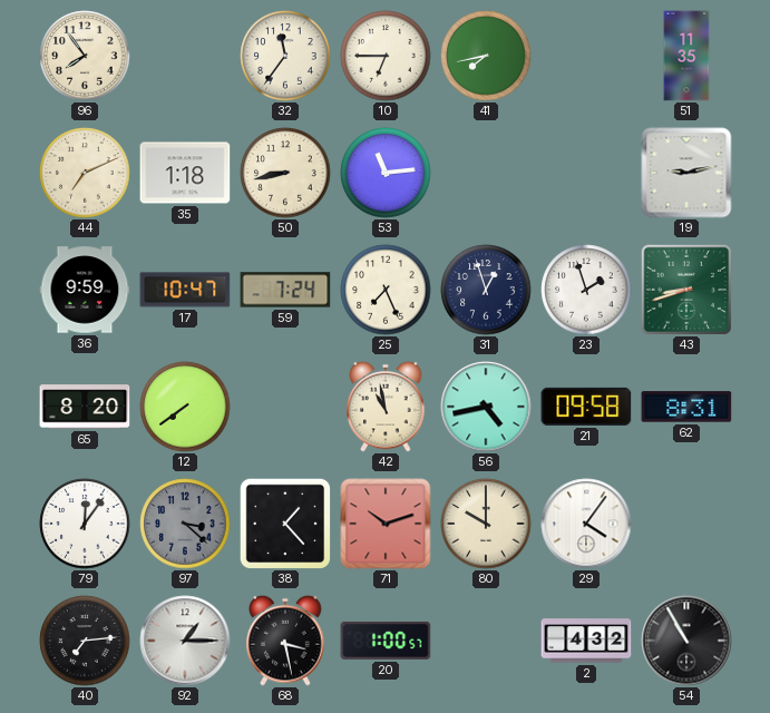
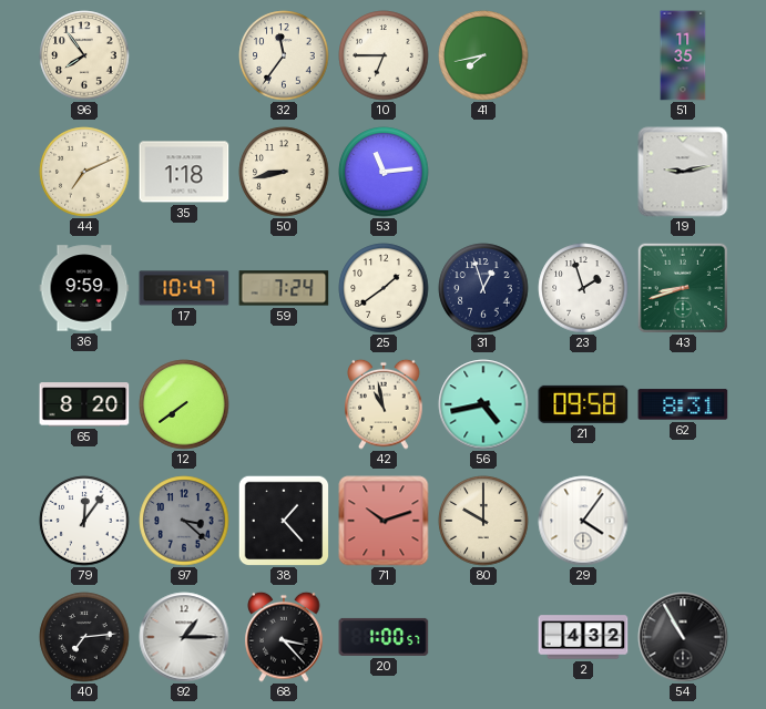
25: 7:26 -> 1:39
68: 3:28 -> 3:23
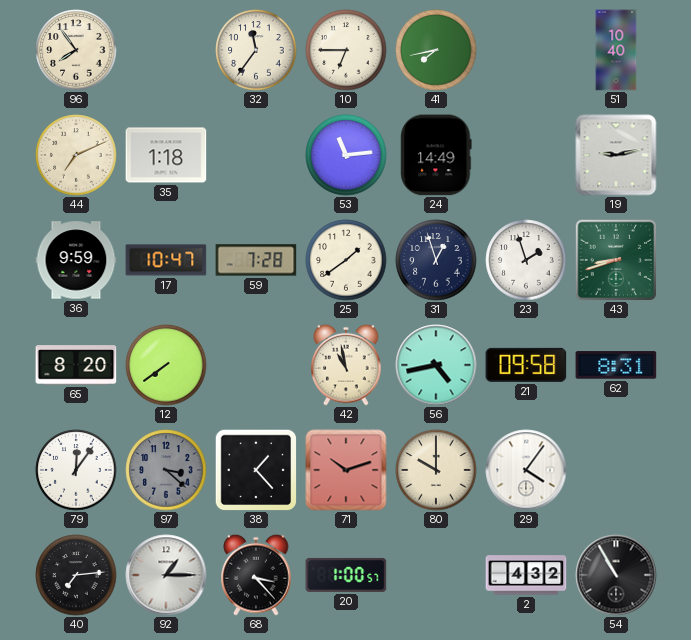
51: 11:35 -> 10:40
50: 8:43 -> none
24: none -> 14:49
59: 7:24 -> 7:28
